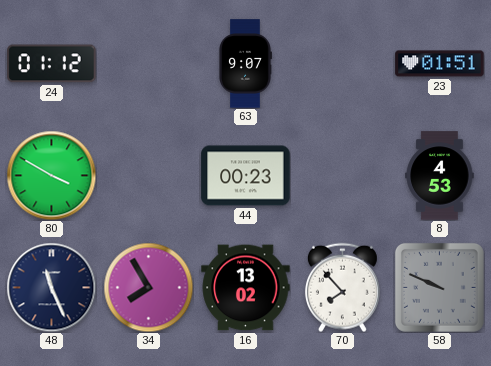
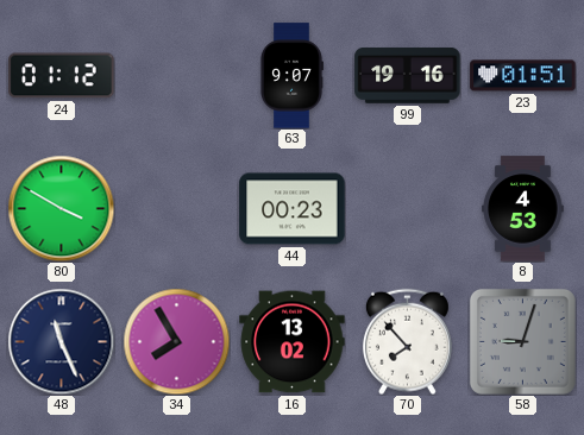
99: none -> 19:16
58: 9:49 -> 9:03
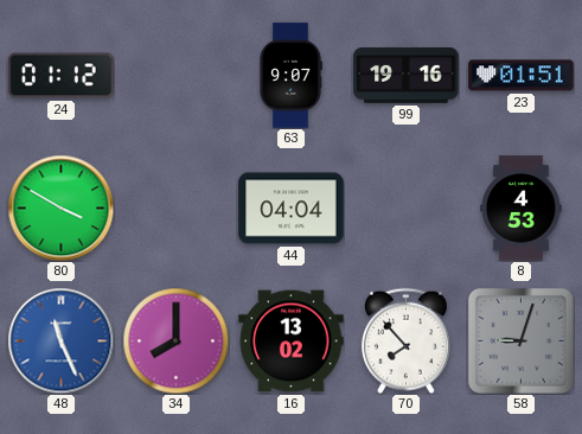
44: 00:23 -> 04:04
48 dial: navy -> blue
34: 7:55 -> 8:00
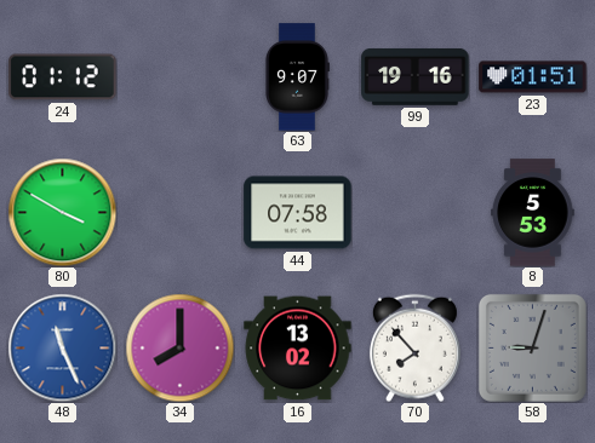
44: 04:04 -> 07:58
8: 4:53 -> 5:53
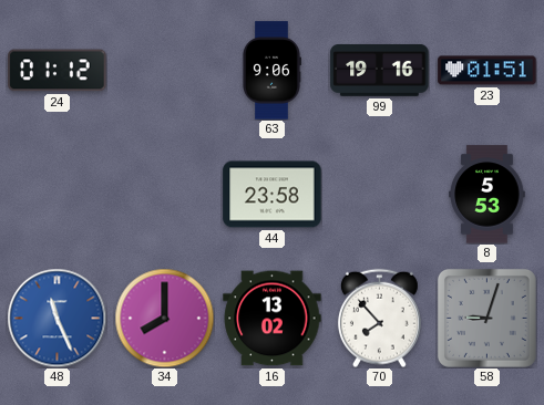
63: 9:07 -> 9:06
80: 3:50 -> none
44: 07:58 -> 23:58
